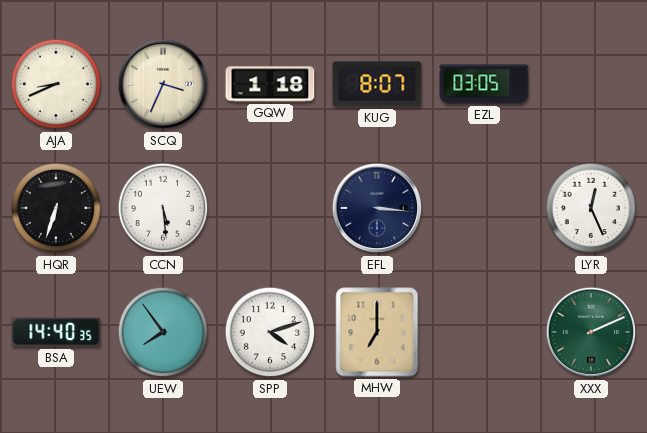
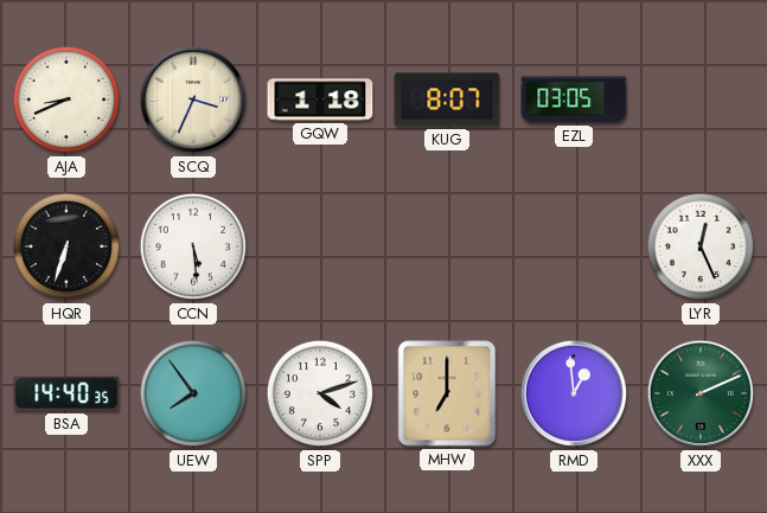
EFL: 3:16 -> none
RMD: none -> 12:59
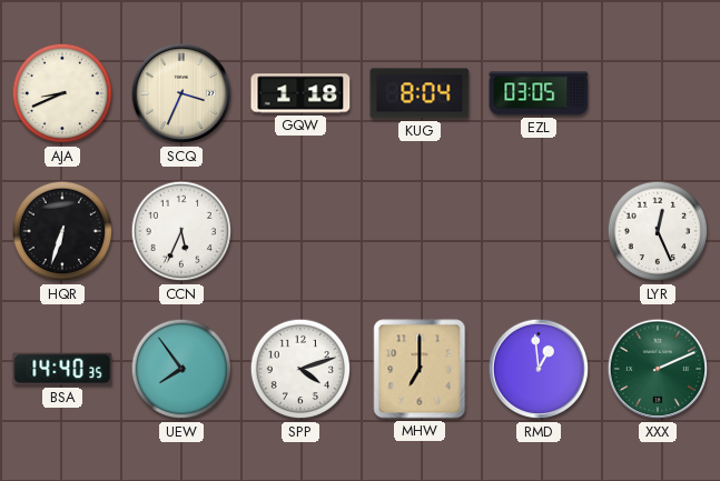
KUG: 8:07 -> 8:04
CCN: 5:29 -> 5:34
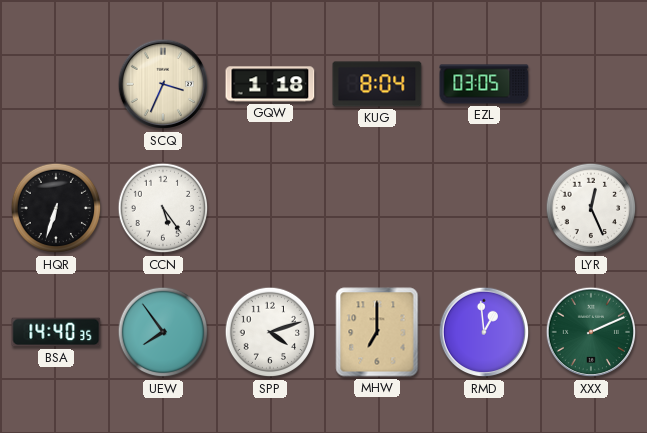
AJA: 8:41 -> none
CCN: 5:34 -> 5:24
